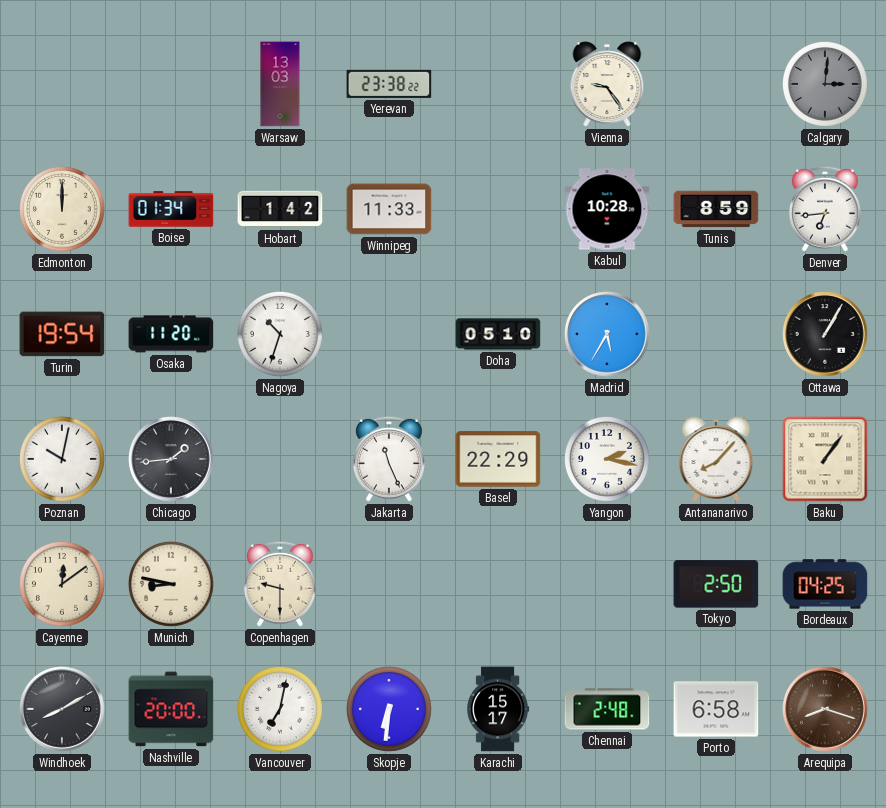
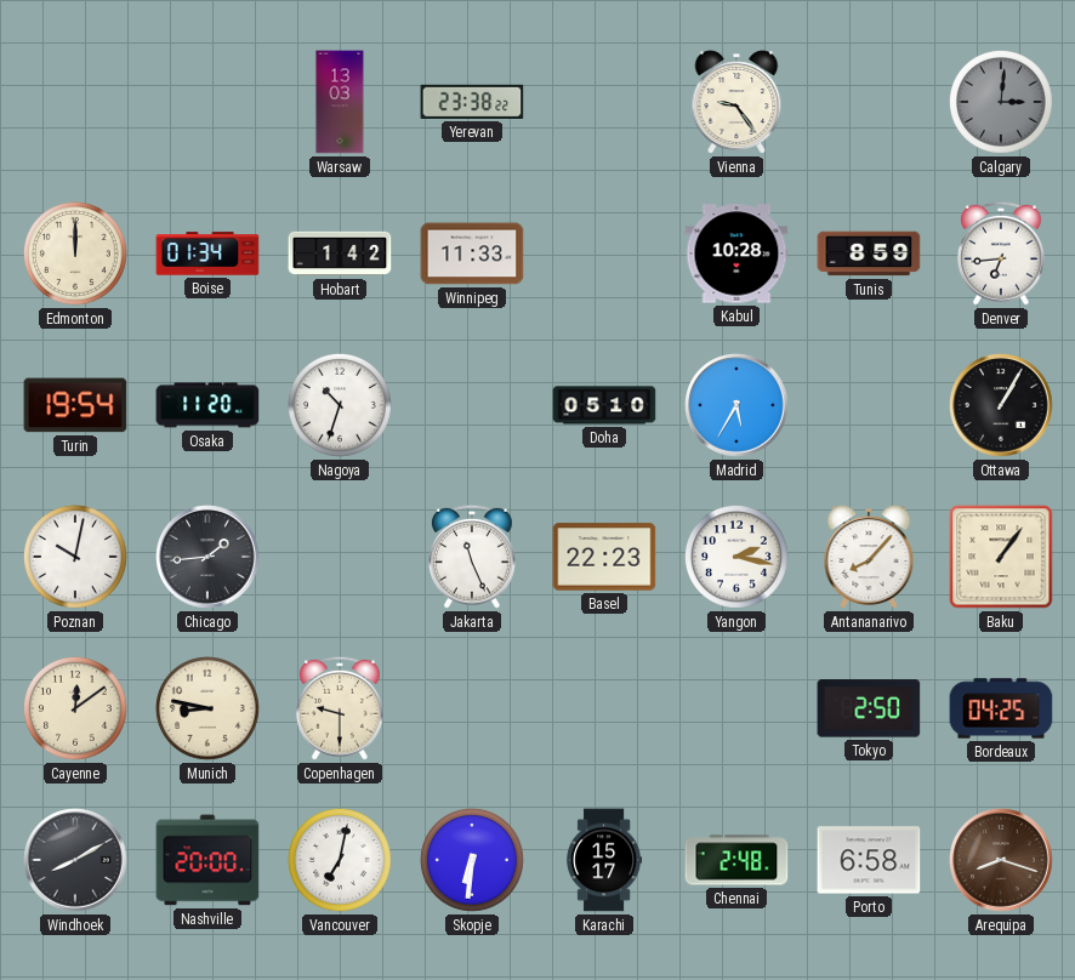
Basel: 22:29 -> 22:23
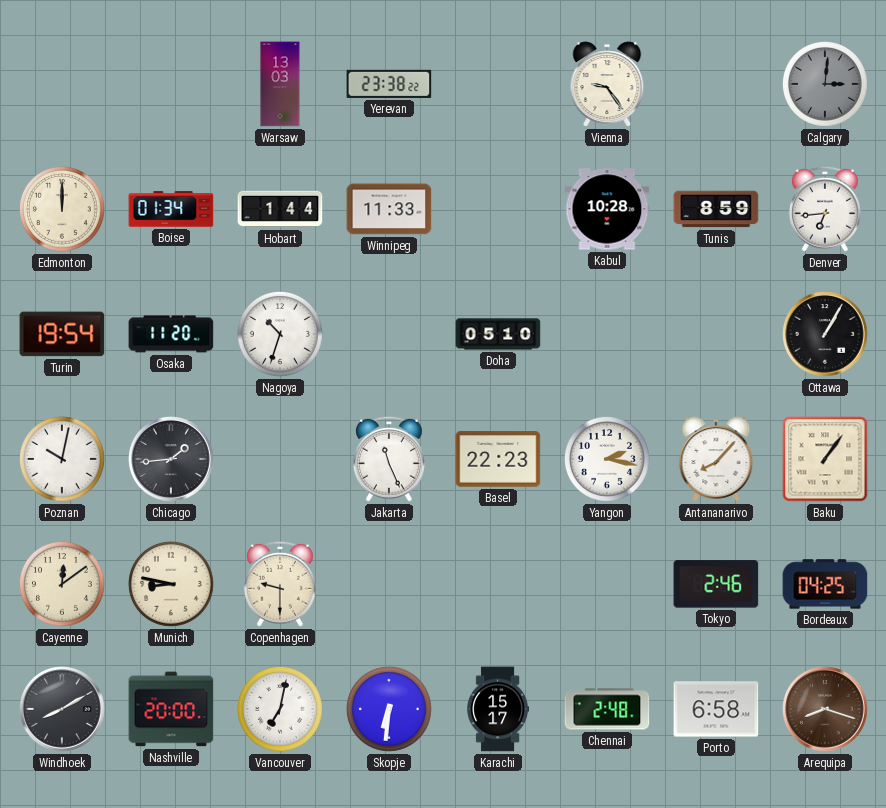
Hobart: 1:42 -> 1:44
Madrid: 5:35 -> none
Tokyo: 2:50 -> 2:46
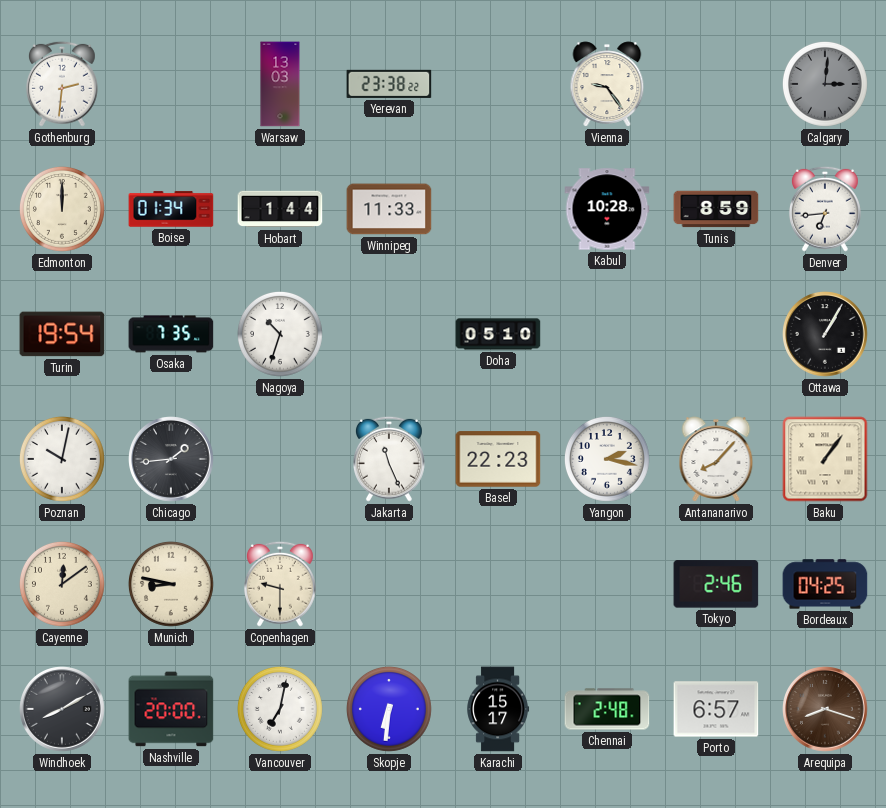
Gothenburg: none -> 2:31
Osaka: 11:20 -> 7:35
Porto: 6:58 -> 6:57
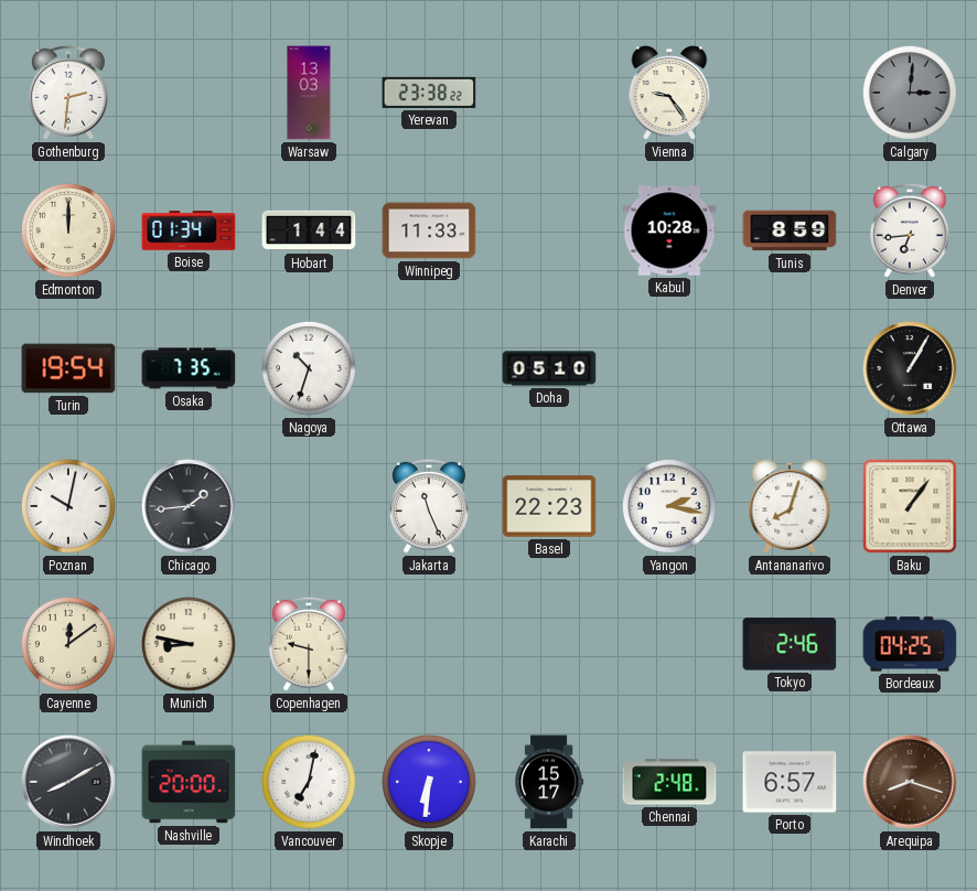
Antananarivo: 8:07 -> 8:03
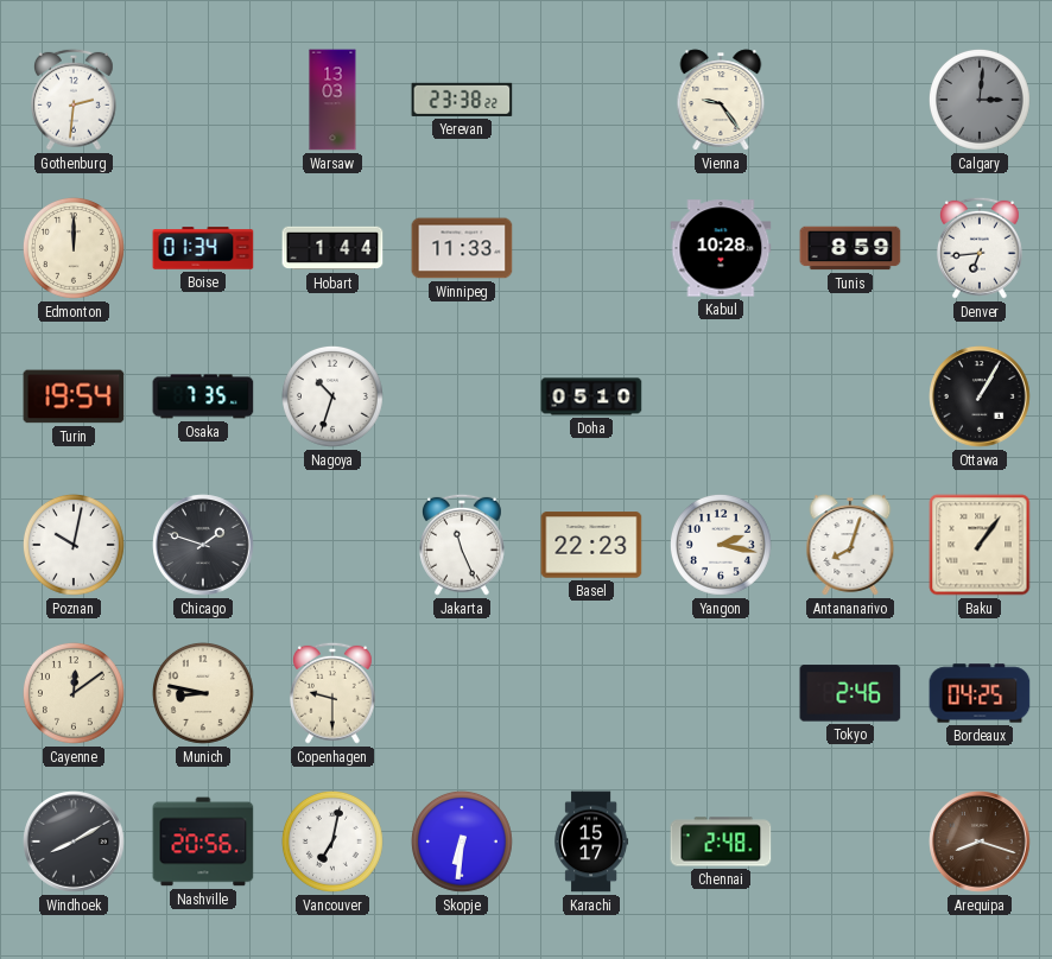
Chicago: 1:44 -> 1:48
Nashville: 20:00 -> 20:56
Porto: 6:57 -> none
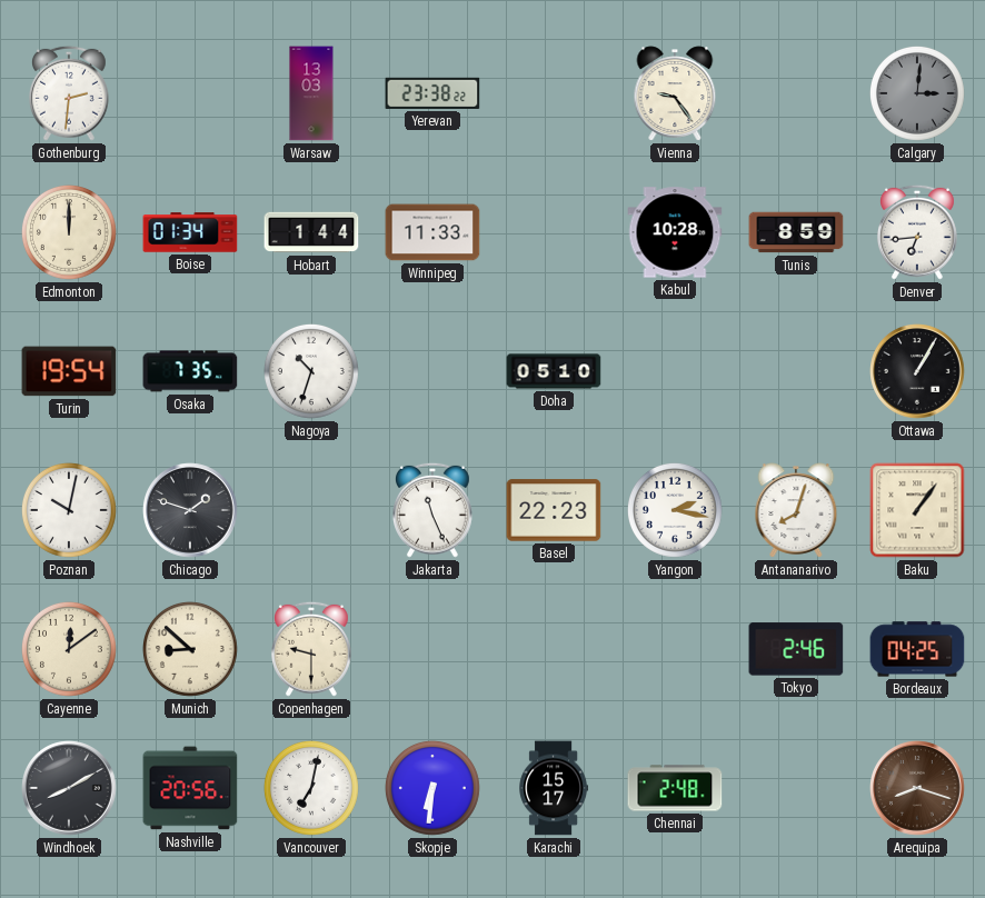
Munich: 8:47 -> 8:52
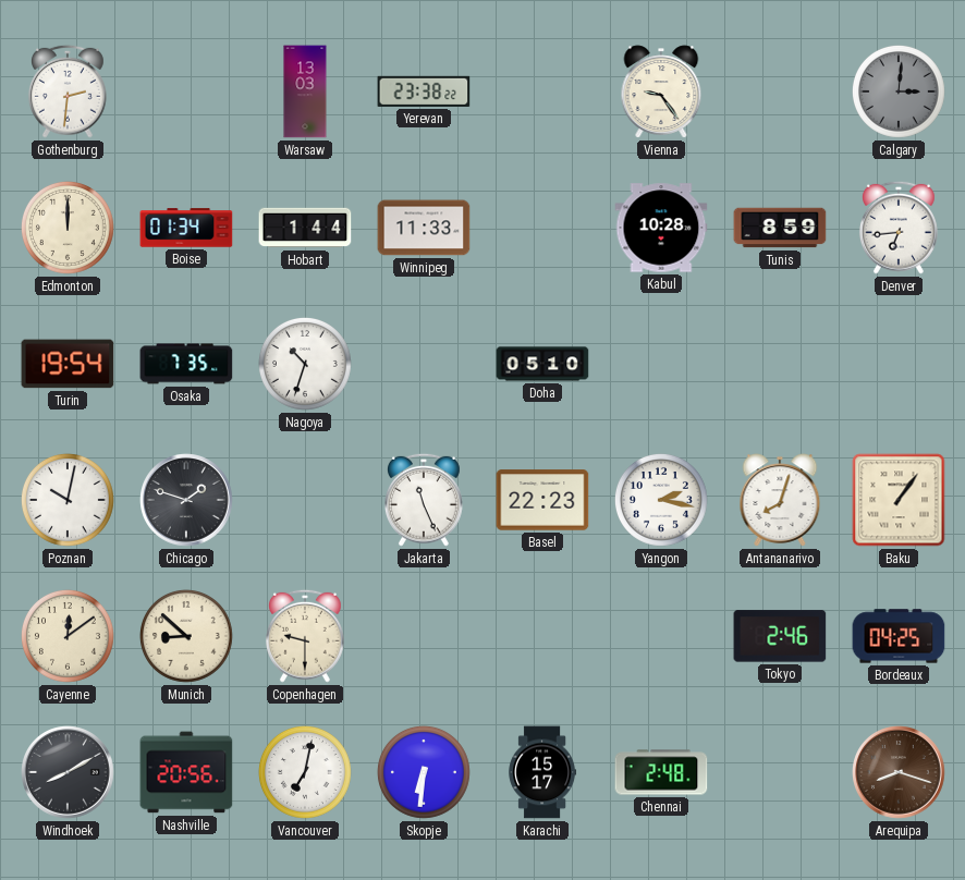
Ottawa: 1:05 -> none
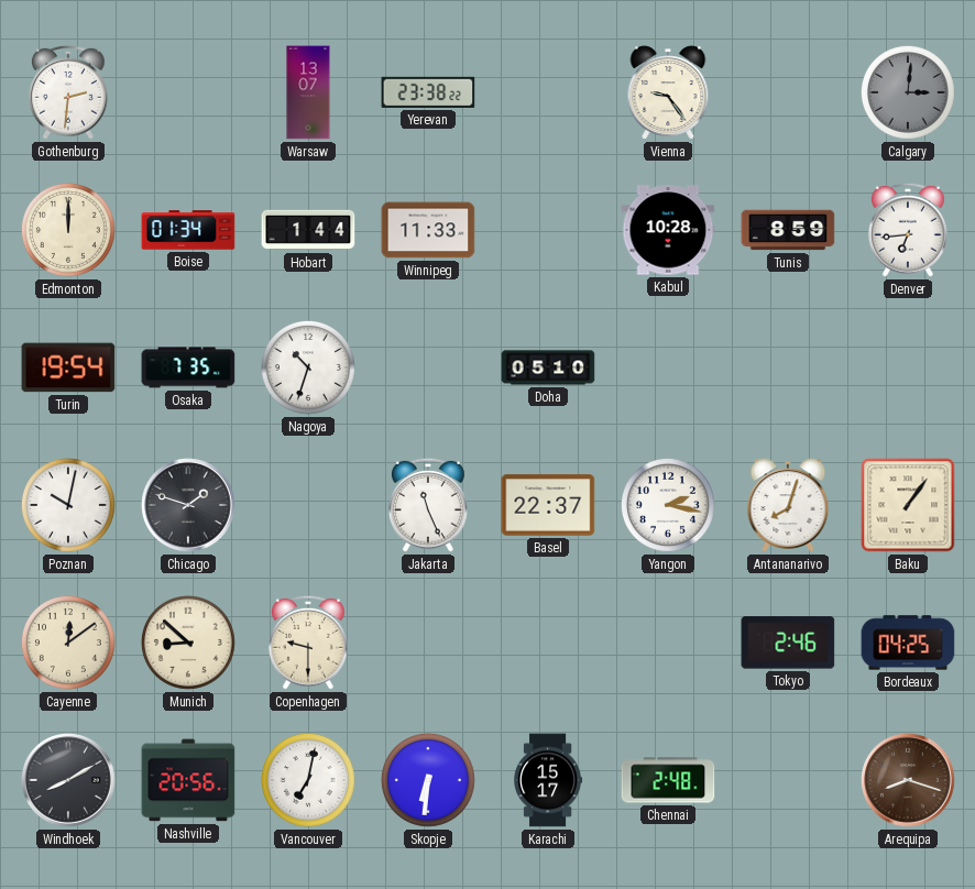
Warsaw: 13:03 -> 13:07
Basel: 22:23 -> 22:37
